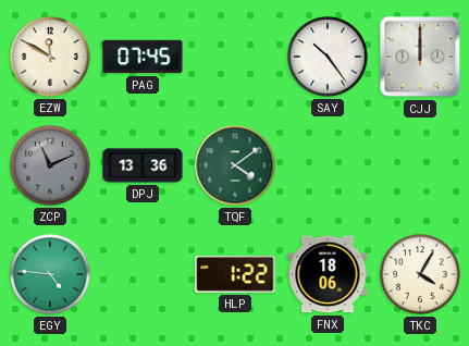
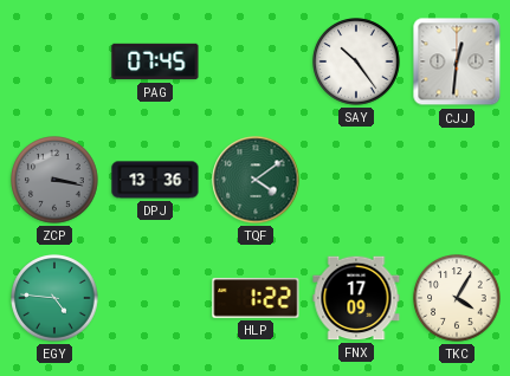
EZW: 11:50 -> none
CJJ: 12:00 -> 12:31
ZCP: 11:11 -> 3:17
FNX: 18:06 -> 17:09
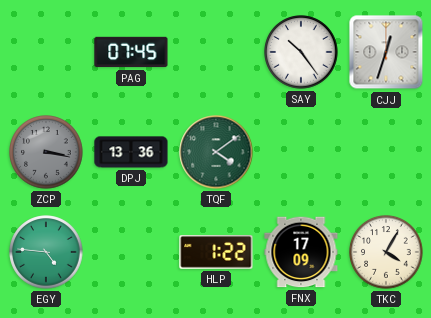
CJJ: 12:31 -> 12:33
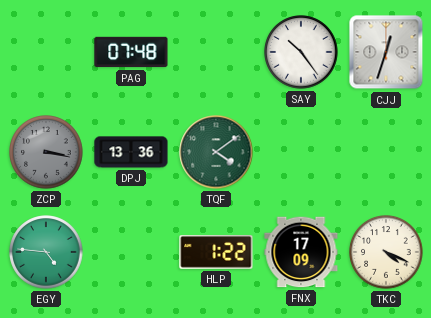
PAG: 07:45 -> 07:48
TKC: 4:05 -> 4:19
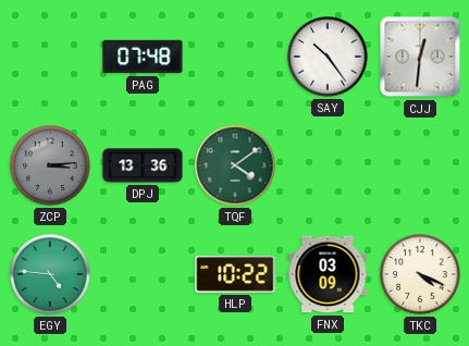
CJJ: 12:33 -> 12:31
ZCP: 3:17 -> 3:14
HLP: 1:22 -> 10:22
FNX: 17:09 -> 03:09
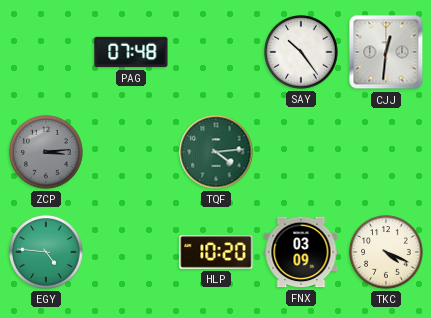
DPJ: 13:36 -> none
TQF: 4:09 -> 4:14
HLP: 10:22 -> 10:20
